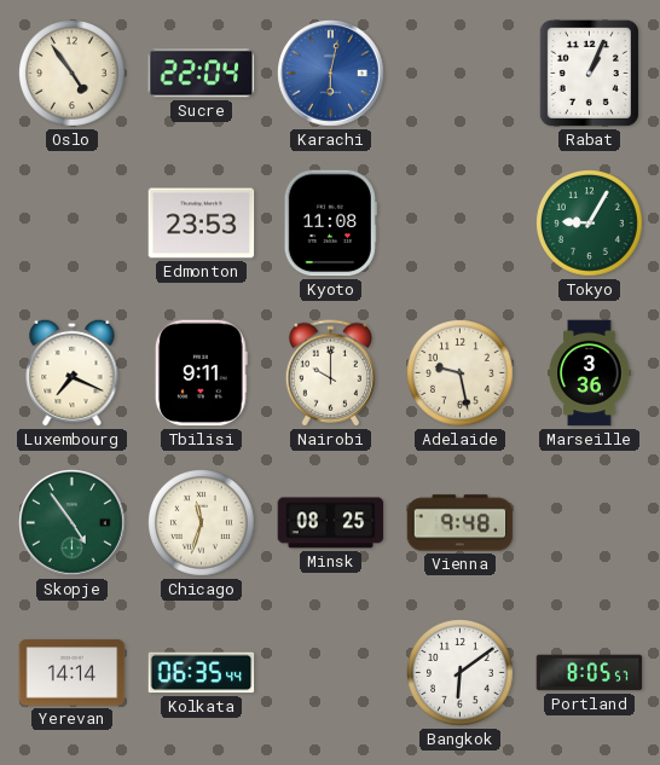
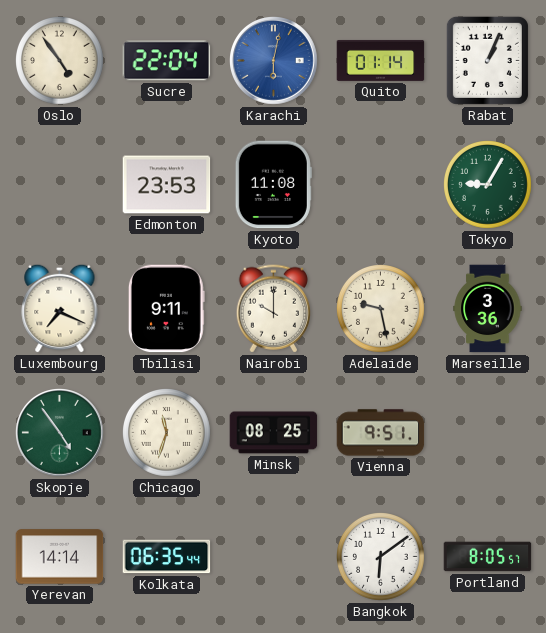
Quito: none -> 01:14
Vienna: 9:48 -> 9:51
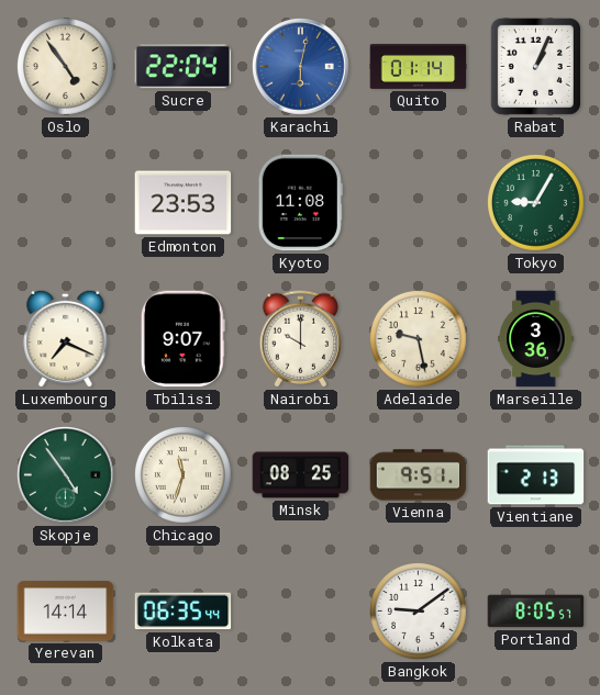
Tbilisi: 9:11 -> 9:07
Vientiane: none -> 2:13
Bangkok: 6:09 -> 9:09
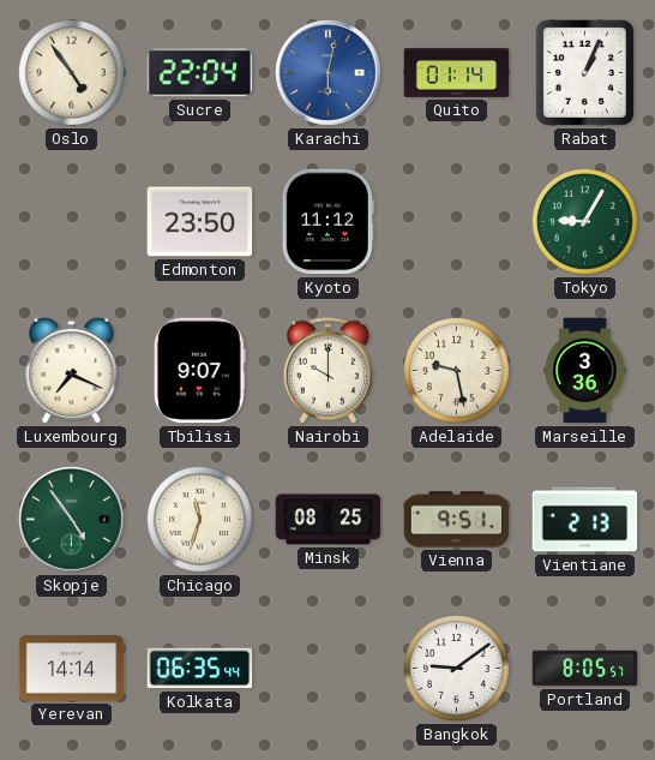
Edmonton: 23:53 -> 23:50
Kyoto: 11:08 -> 11:12
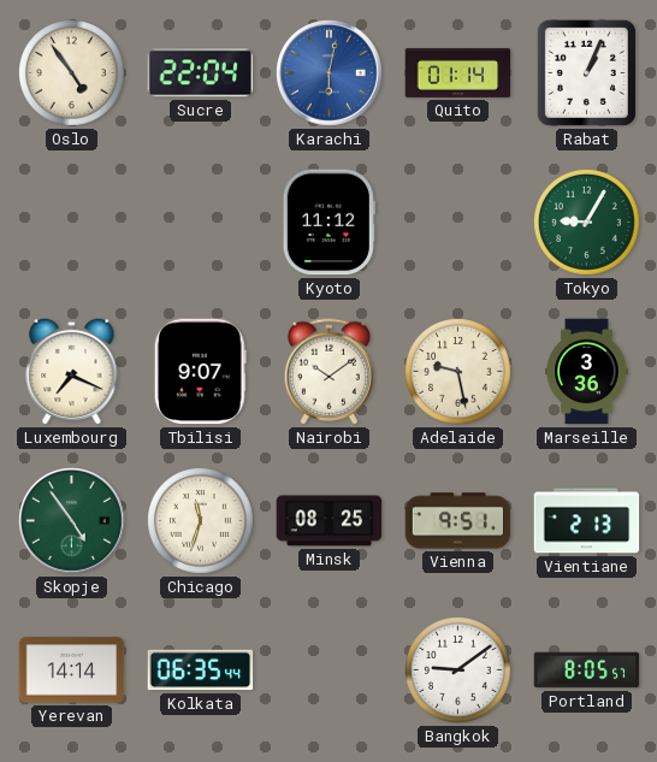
Edmonton: 23:50 -> none
Nairobi: 10:00 -> 10:09
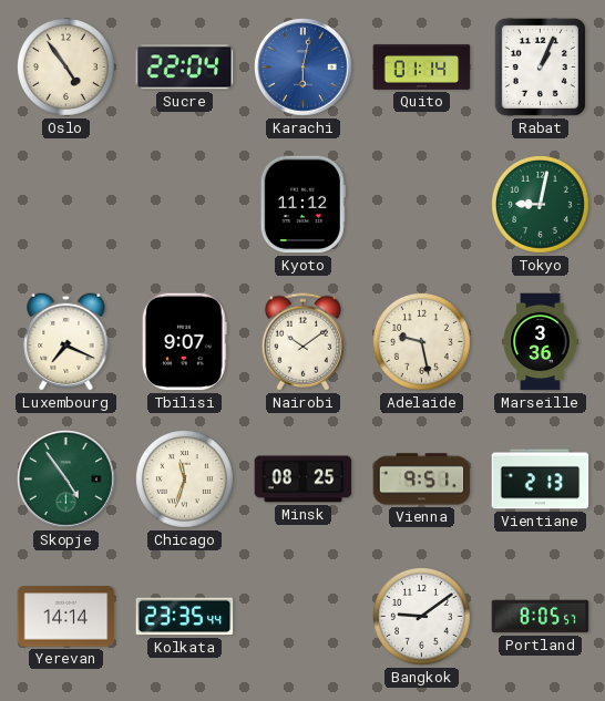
Tokyo: 9:05 -> 9:02
Kolkata: 06:35 -> 23:35
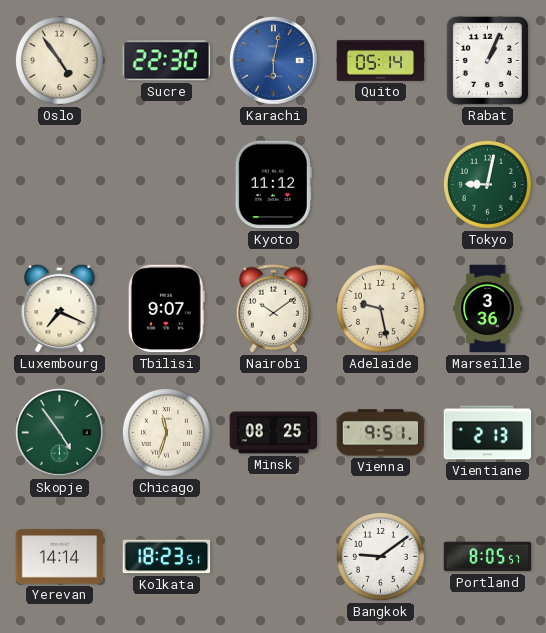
Sucre: 22:04 -> 22:30
Quito: 01:14 -> 05:14
Kolkata: 23:35 -> 18:23
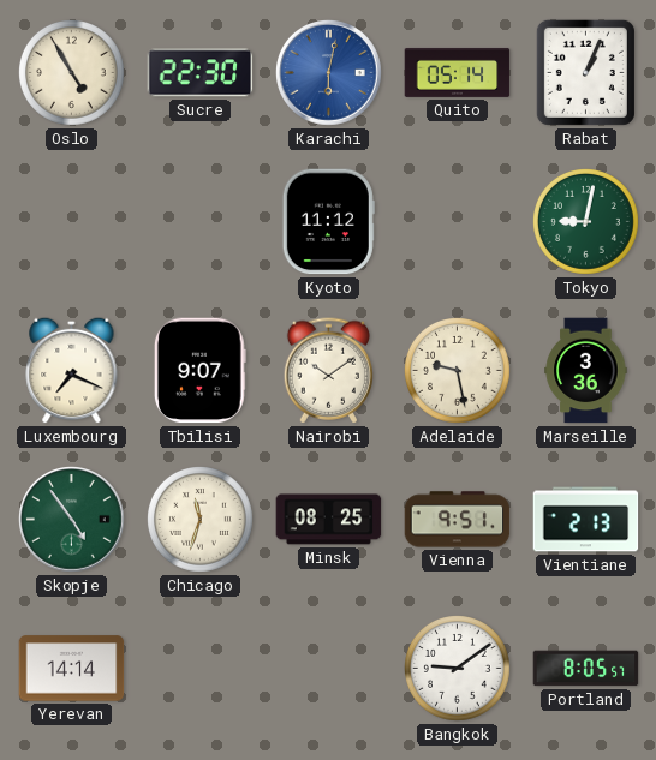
Oslo: 4:54 -> 4:55
Kolkata: 18:23 -> none
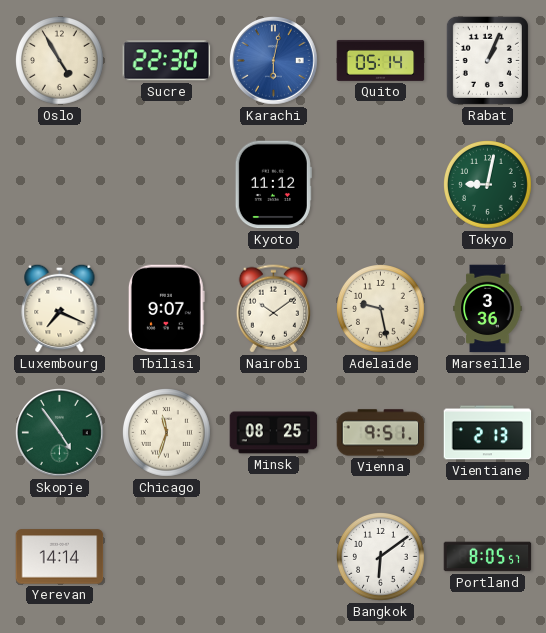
Bangkok: 9:09 -> 6:09
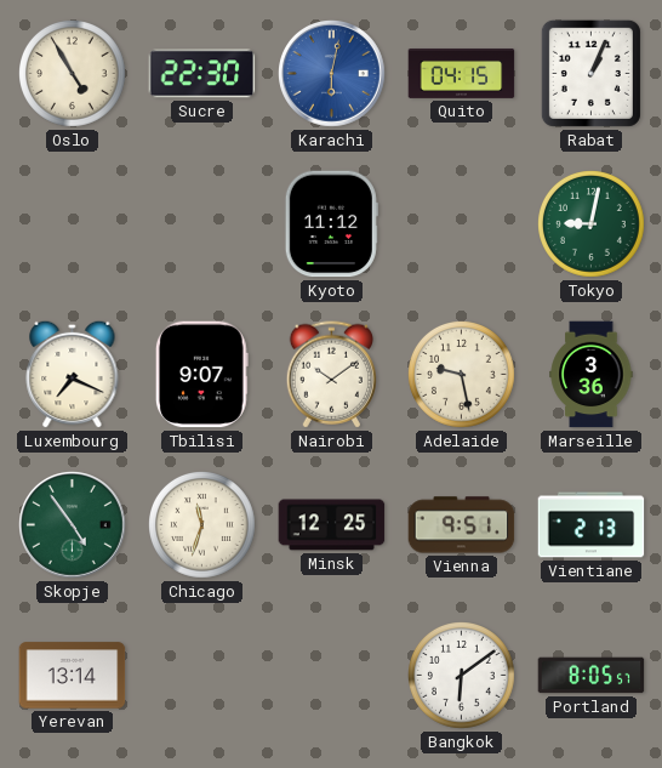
Quito: 05:14 -> 04:15
Minsk: 08:25 -> 12:25
Yerevan: 14:14 -> 13:14
